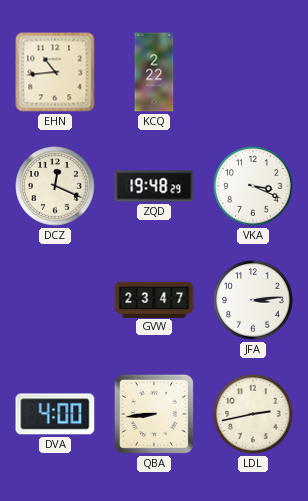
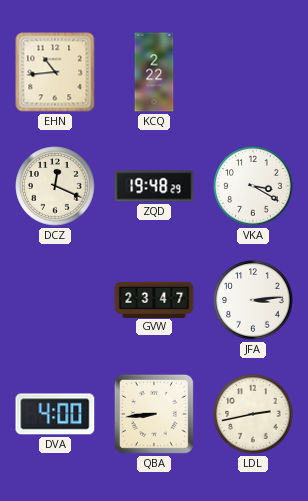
VKA: 3:19 -> 3:20
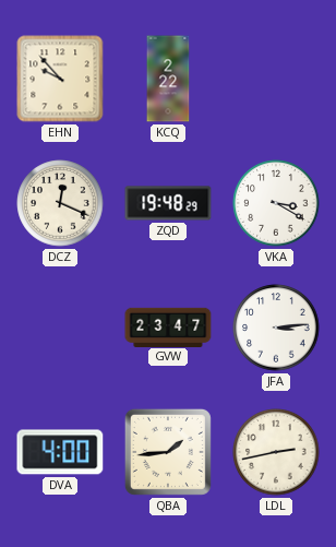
EHN: 10:44 -> 9:53
QBA: 8:44 -> 1:44
